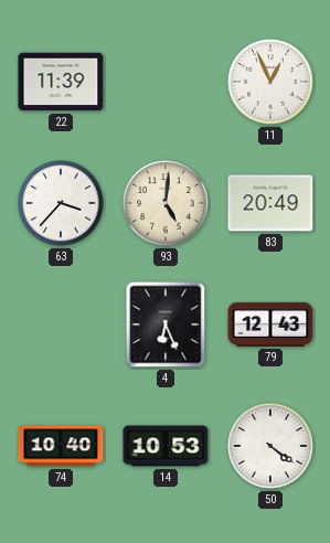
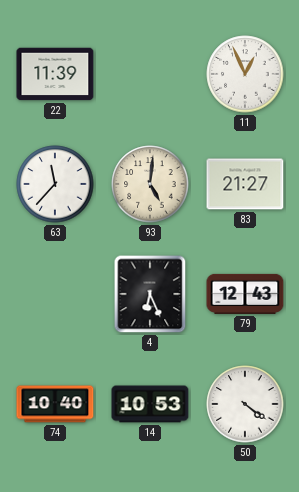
63: 3:37 -> 11:37
83: 20:49 -> 21:27
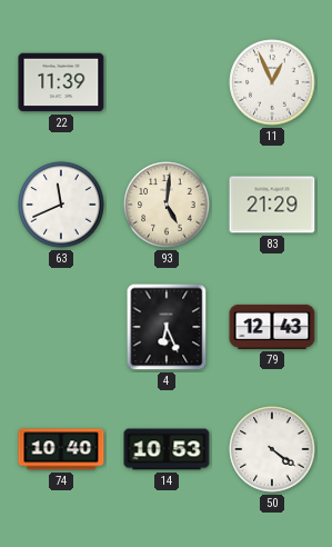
63: 11:37 -> 11:41
83: 21:27 -> 21:29
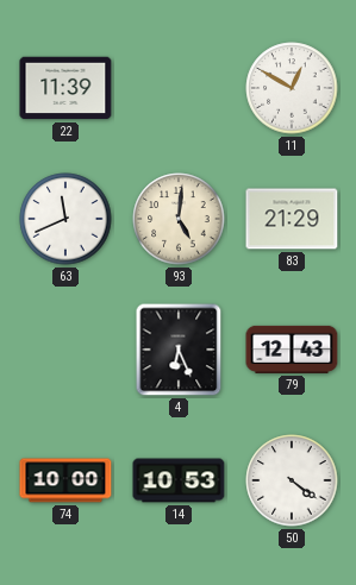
11: 12:56 -> 12:50
74: 10:40 -> 10:00
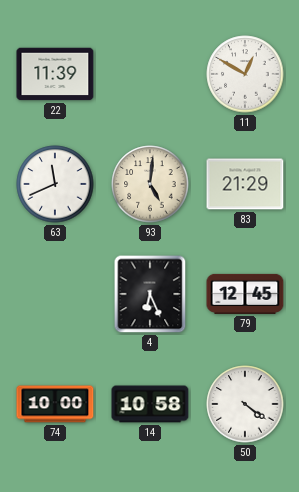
79: 12:43 -> 12:45
14: 10:53 -> 10:58
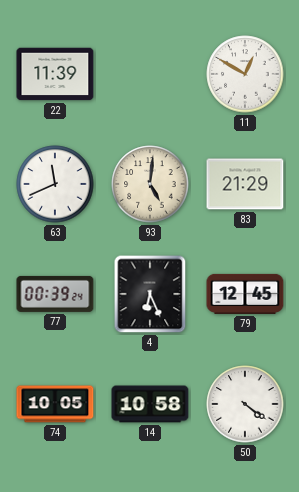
77: none -> 00:39
74: 10:00 -> 10:05
